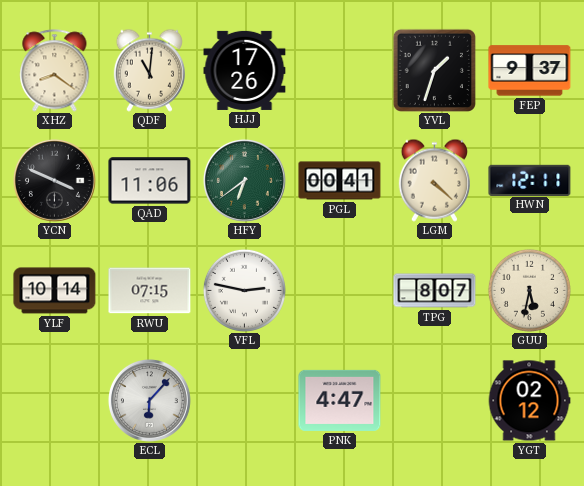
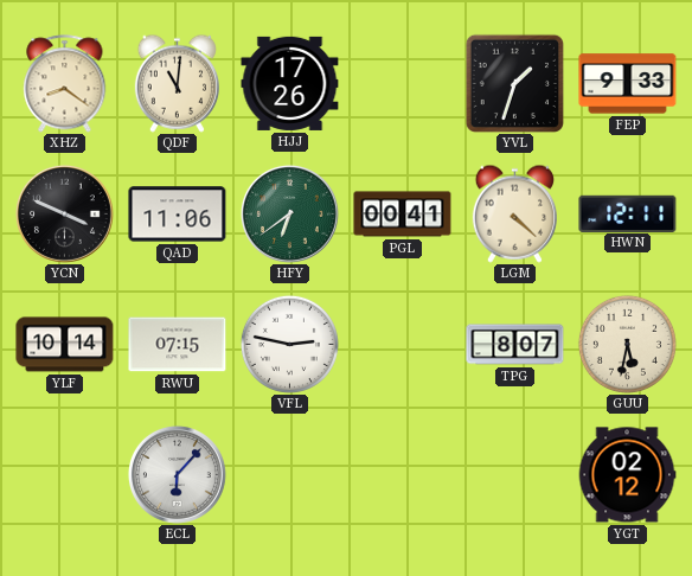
FEP: 9:37 -> 9:33
PNK: 4:47 -> none
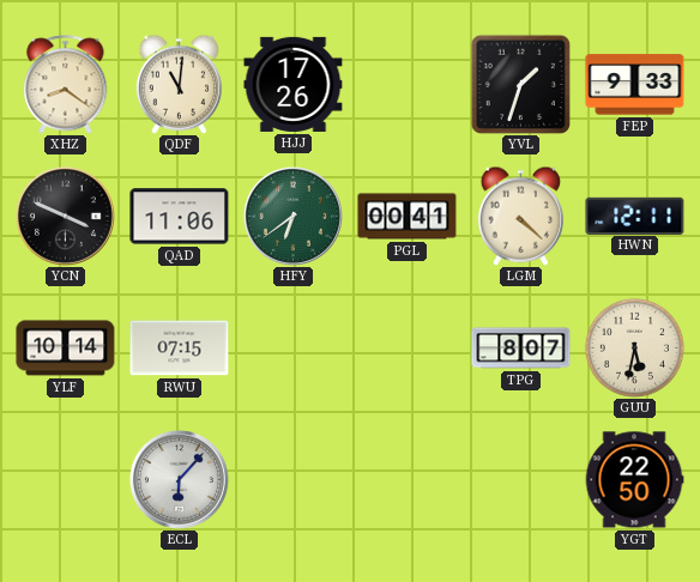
VFL: 2:47 -> none
YGT: 02:12 -> 22:50
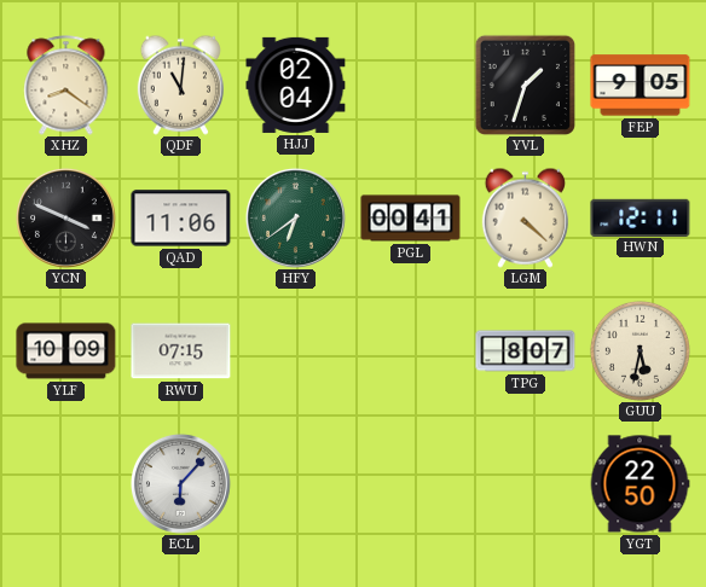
HJJ: 17:26 -> 02:04
FEP: 9:33 -> 9:05
YLF: 10:14 -> 10:09
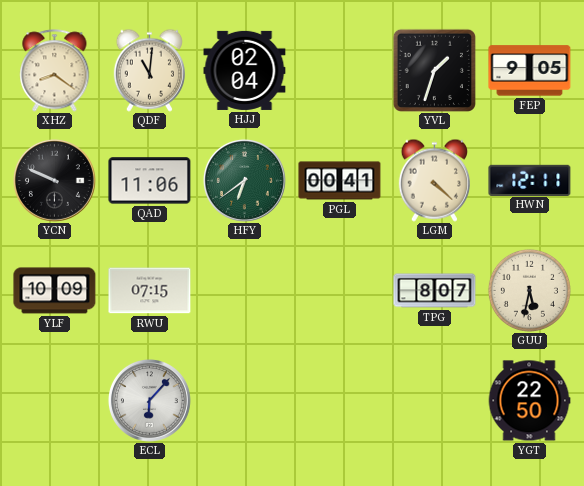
YCN: 3:49 -> 9:49
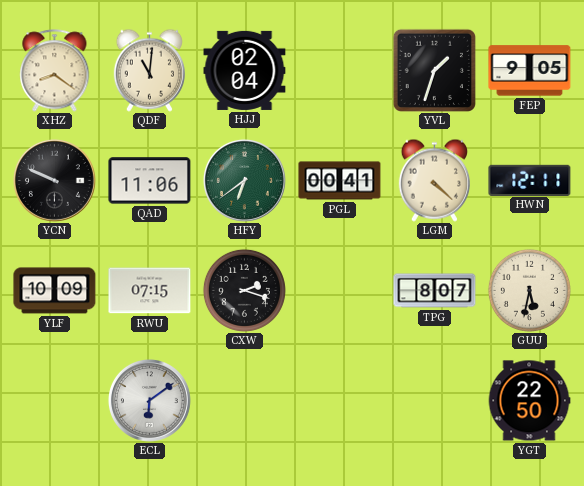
CXW: none -> 2:18
ECL: 6:07 -> 6:09
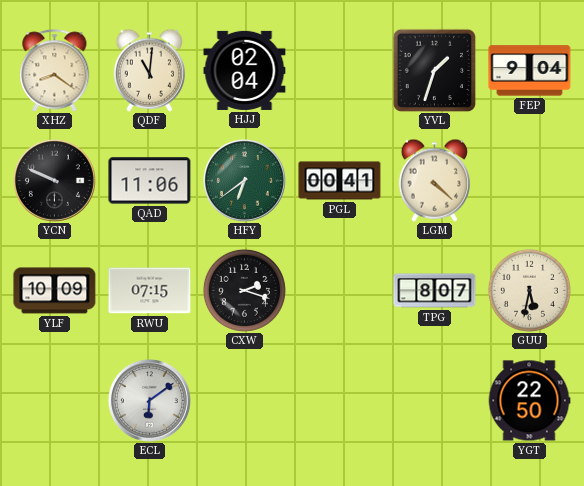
FEP: 9:05 -> 9:04
HWN: 12:11 -> none
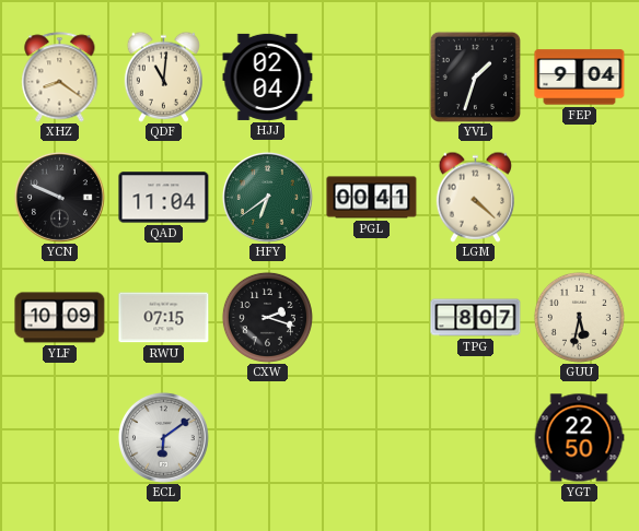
QAD: 11:06 -> 11:04
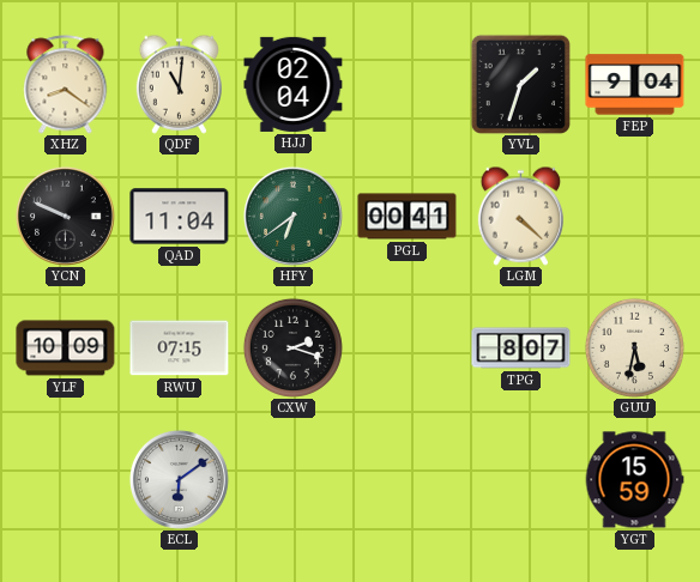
YGT: 22:50 -> 15:59
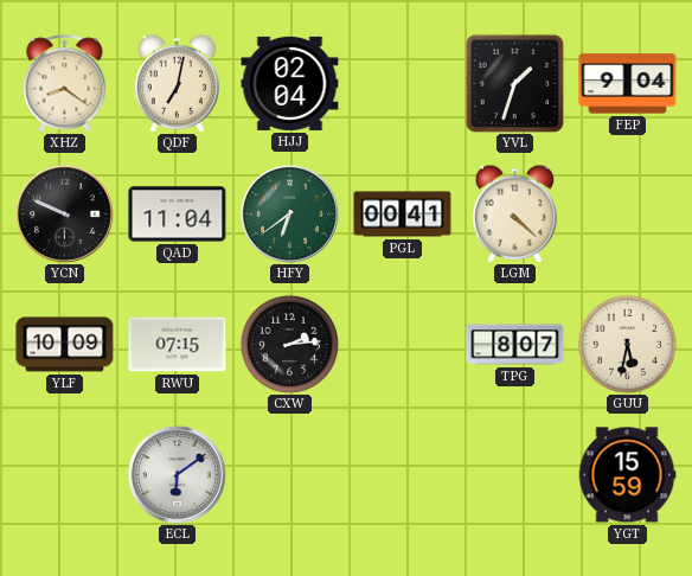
QDF: 11:01 -> 7:02
CXW: 2:18 -> 2:14
